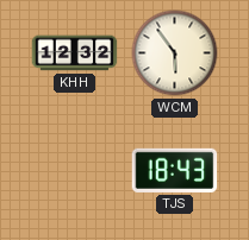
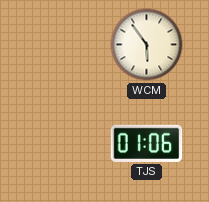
KHH: 12:32 -> none
TJS: 18:43 -> 01:06
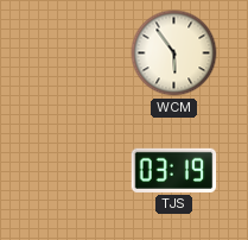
TJS: 01:06 -> 03:19
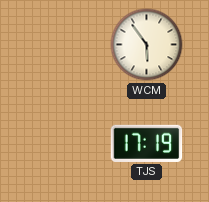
TJS: 03:19 -> 17:19
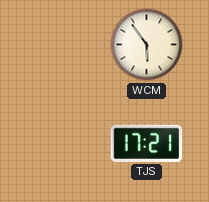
TJS: 17:19 -> 17:21
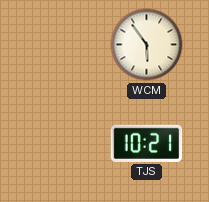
TJS: 17:21 -> 10:21
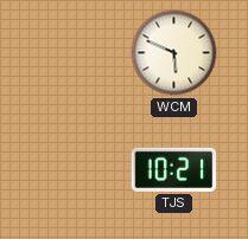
WCM: 5:54 -> 5:49
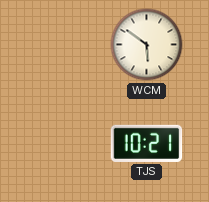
WCM: 5:49 -> 5:51
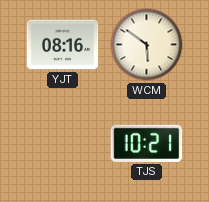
YJT: none -> 08:16
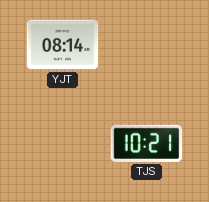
YJT: 08:16 -> 08:14
WCM: 5:51 -> none
